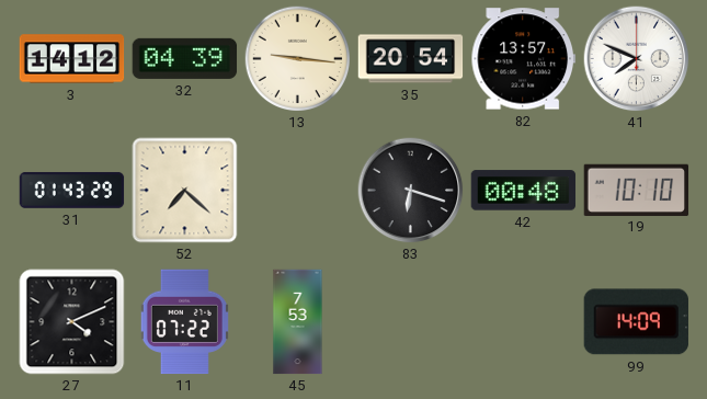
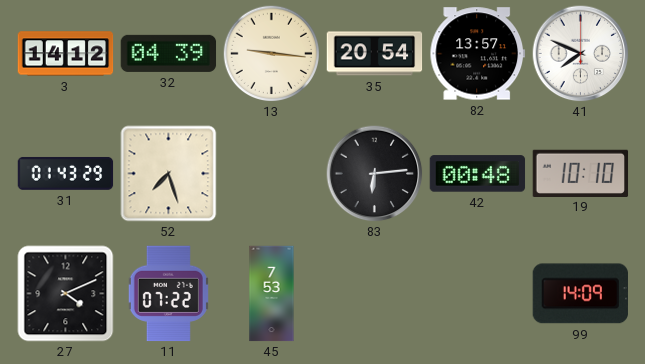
52: 7:22 -> 7:27
83: 6:18 -> 6:14
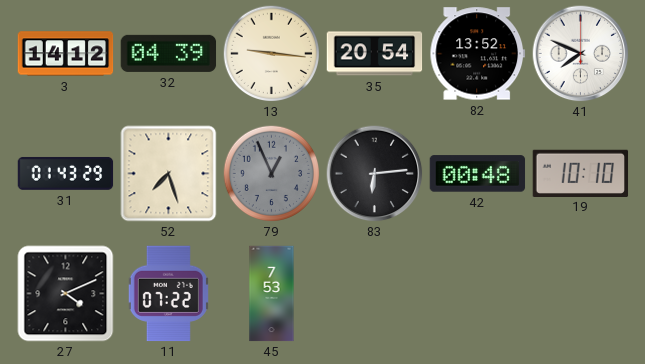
82: 13:57 -> 13:52
79: none -> 12:56
99: 14:09 -> none
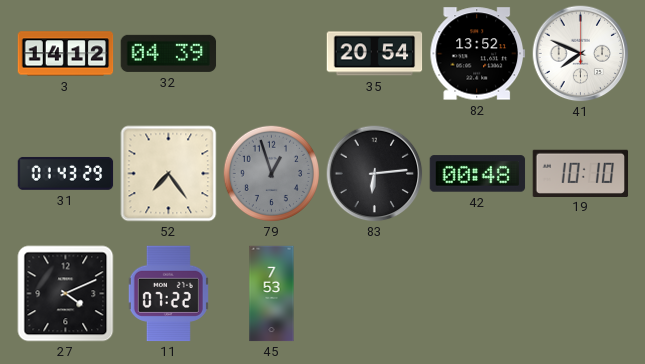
13: 9:16 -> none
52: 7:27 -> 7:24
79: 12:56 -> 12:57
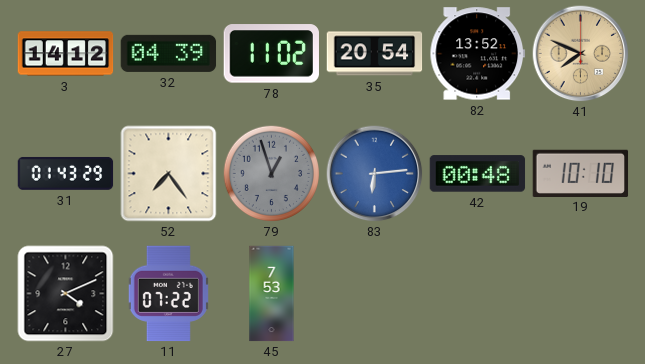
78: none -> 11:02
41 dial: white -> champagne
83 dial: black -> blue
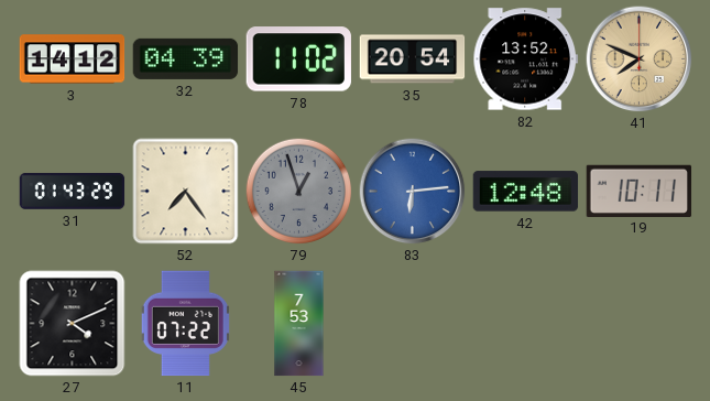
42: 00:48 -> 12:48
19: 10:10 -> 10:11
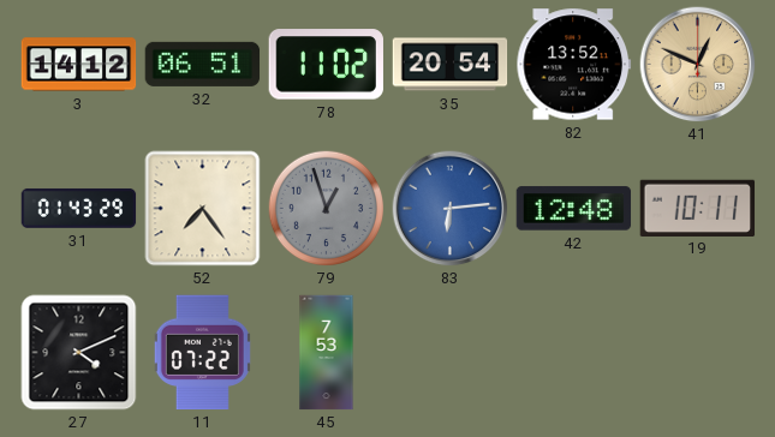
32: 04:39 -> 06:51
41: 7:49 -> 12:49
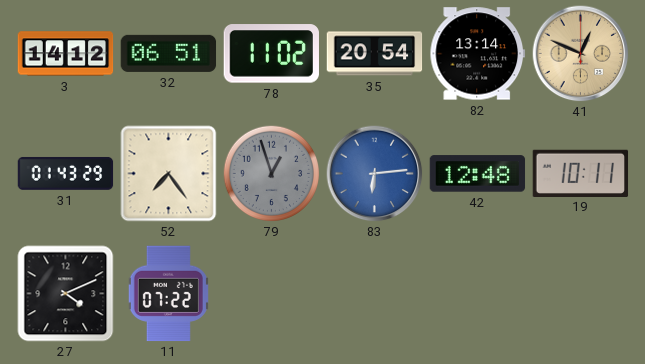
82: 13:52 -> 13:14
45: 7:53 -> none
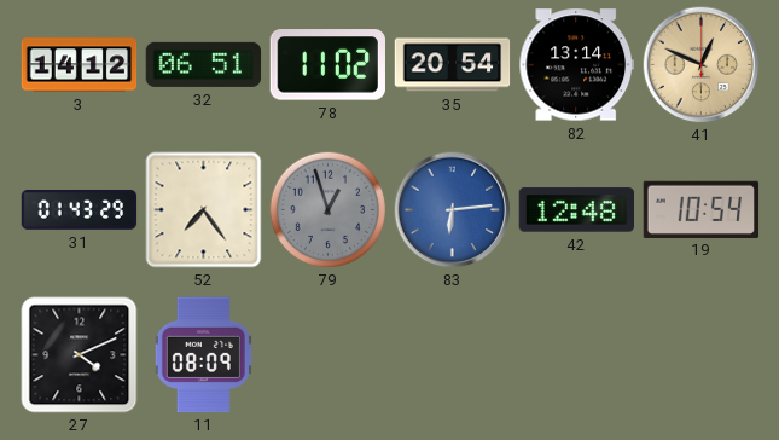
19: 10:11 -> 10:54
11: 07:22 -> 08:09
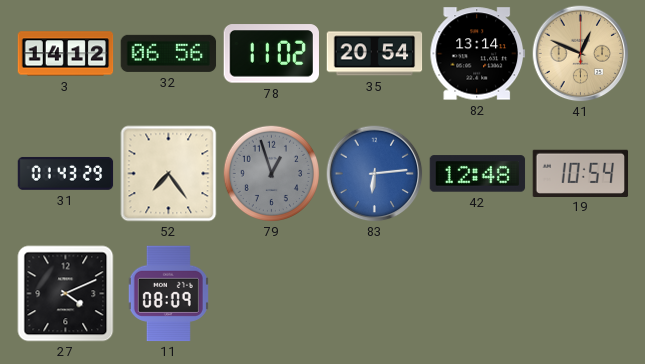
32: 06:51 -> 06:56
